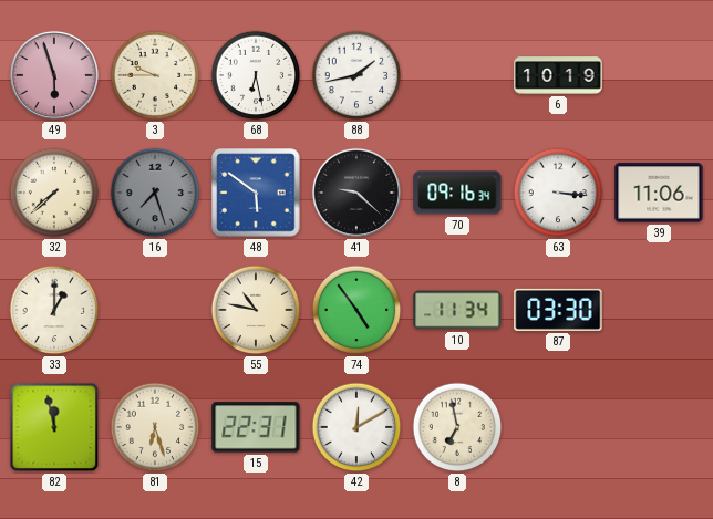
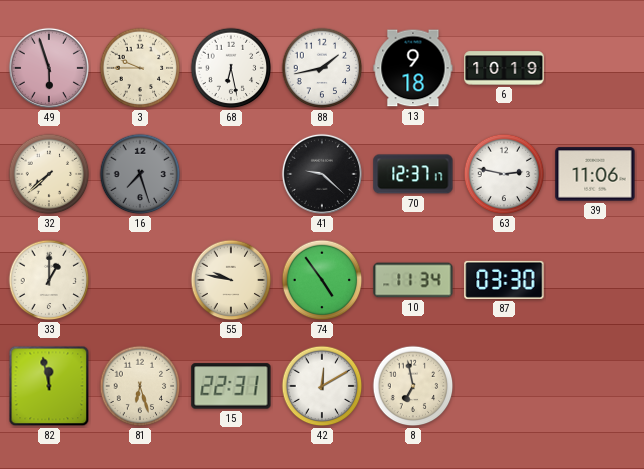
13: none -> 9:18
48: 5:51 -> none
70: 09:16 -> 12:37
63: 3:16 -> 2:47
55: 10:47 -> 9:47
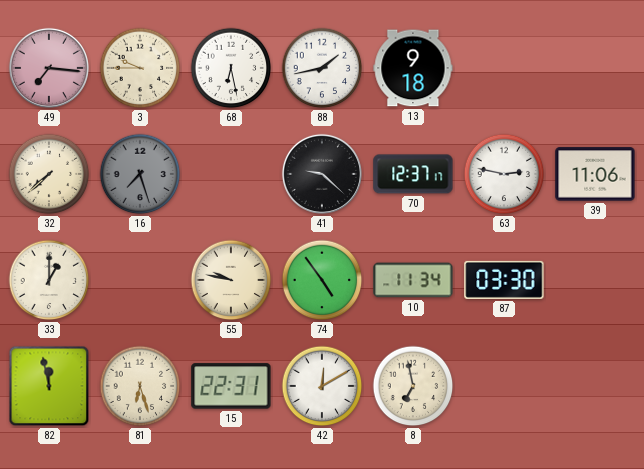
49: 5:57 -> 7:16
6: 10:19 -> none
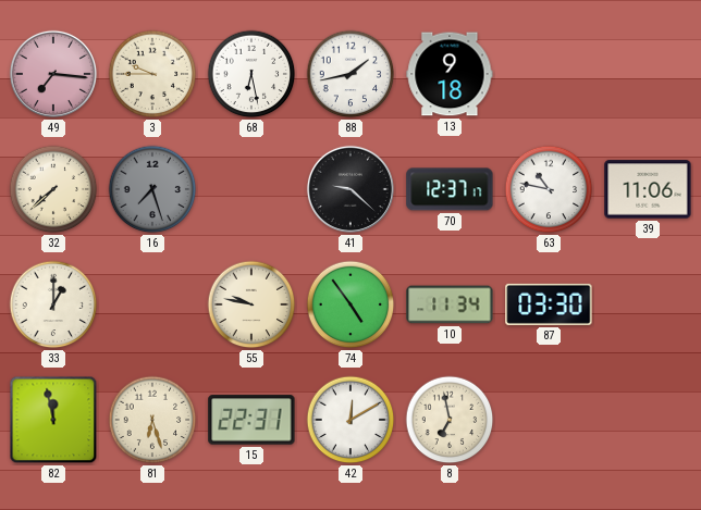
63: 2:47 -> 10:47
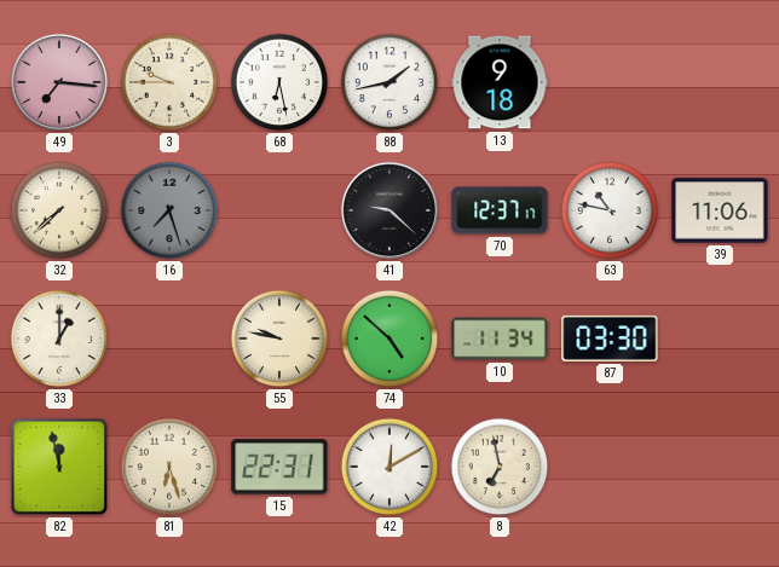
74: 4:54 -> 4:52
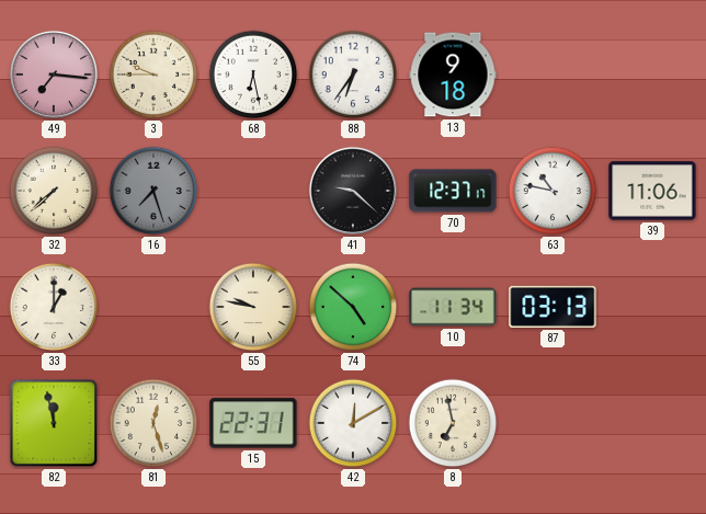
88: 1:43 -> 6:36
87: 03:30 -> 03:13
81: 6:27 -> 12:27
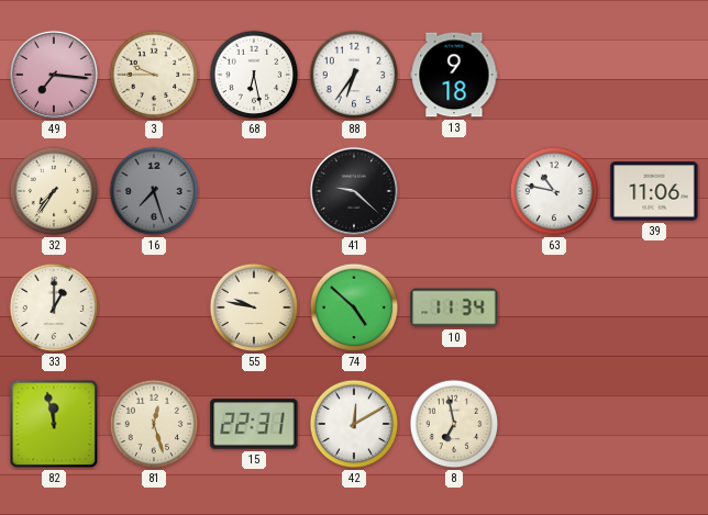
32: 7:38 -> 7:36
70: 12:37 -> none
87: 03:13 -> none
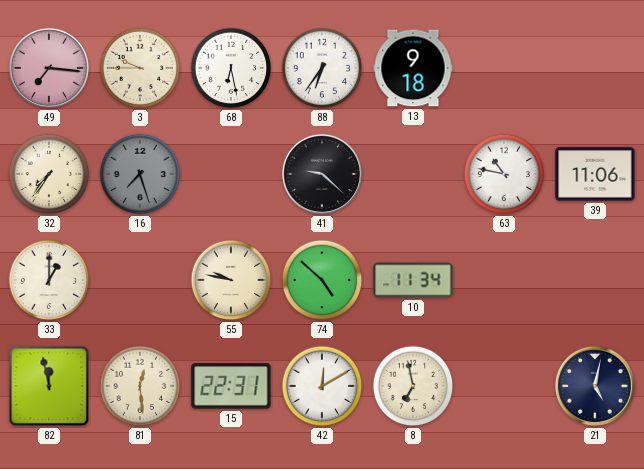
81: 12:27 -> 12:29
21: none -> 5:02
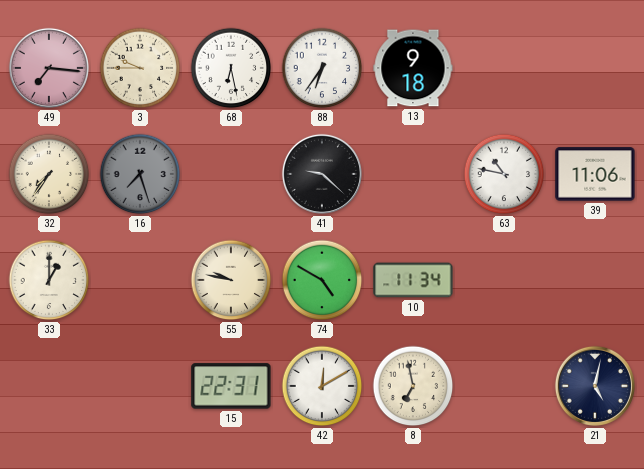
74: 4:52 -> 4:50
82: 11:58 -> none
81: 12:29 -> none
